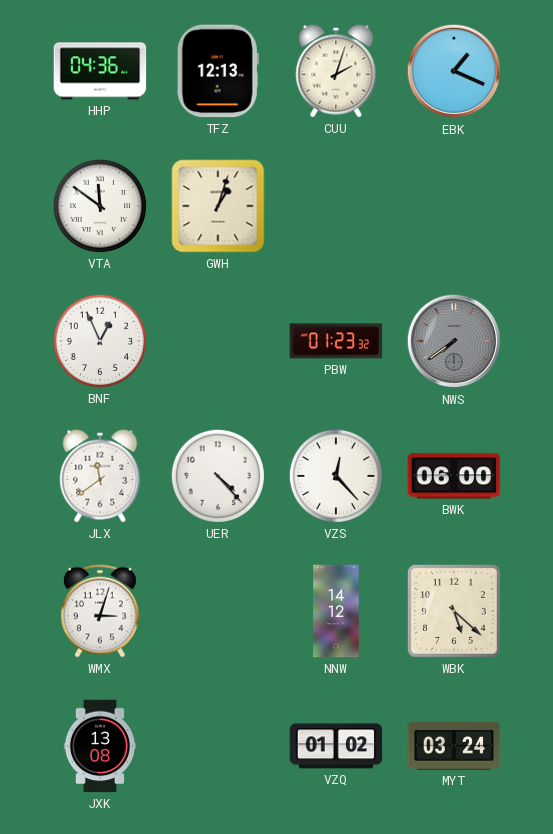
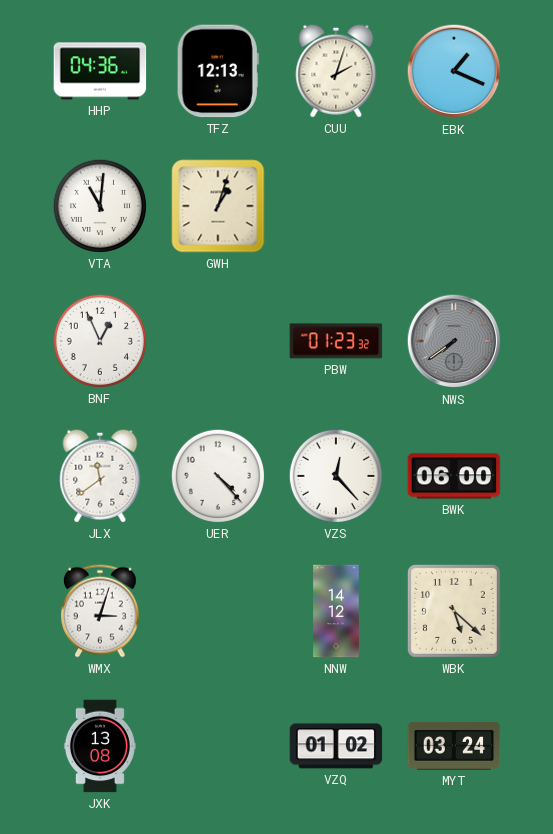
VTA: 11:51 -> 11:01
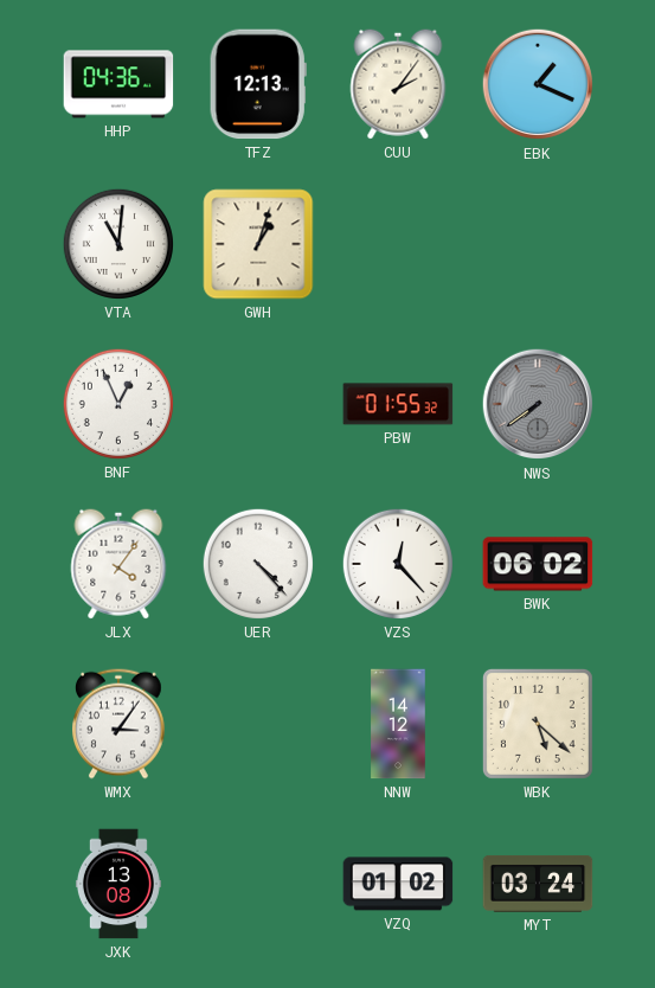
CUU: 2:03 -> 2:06
PBW: 01:23 -> 01:55
JLX: 11:39 -> 4:06
BWK: 06:00 -> 06:02
WMX: 3:03 -> 3:06
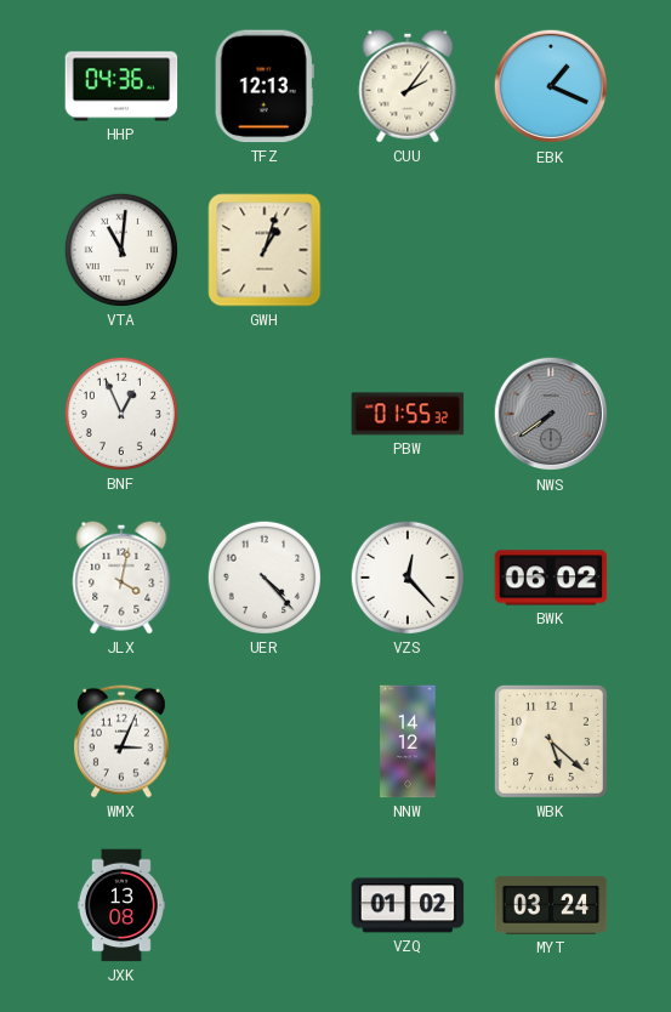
JLX: 4:06 -> 4:02
WMX: 3:06 -> 3:04
